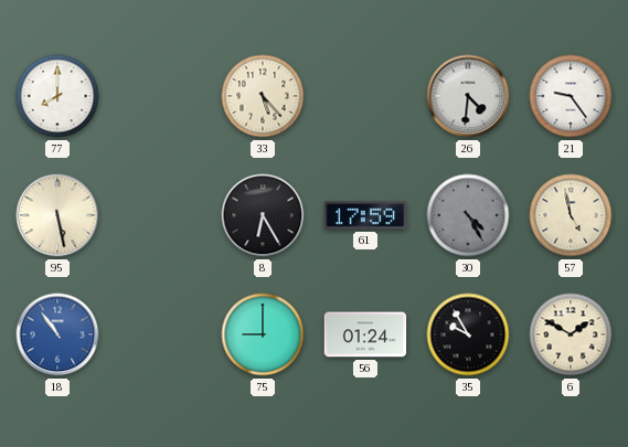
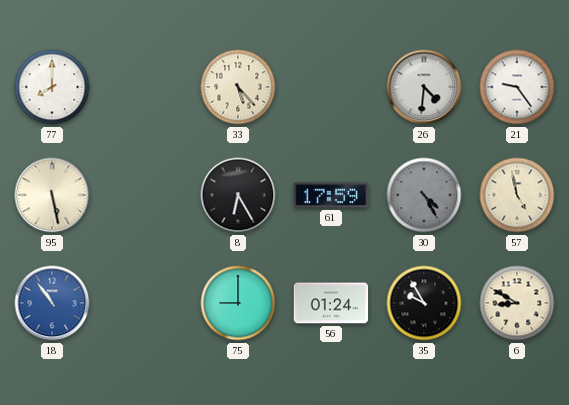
6: 1:50 -> 8:50
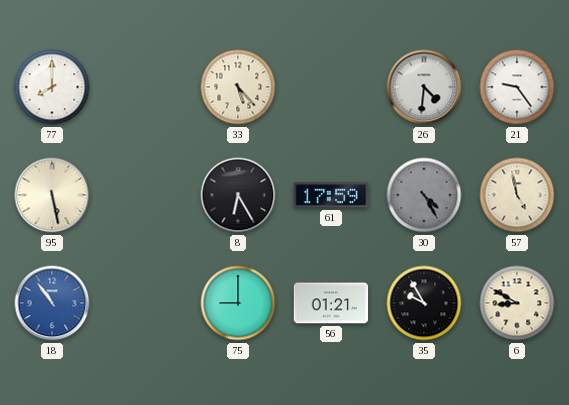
56: 01:24 -> 01:21
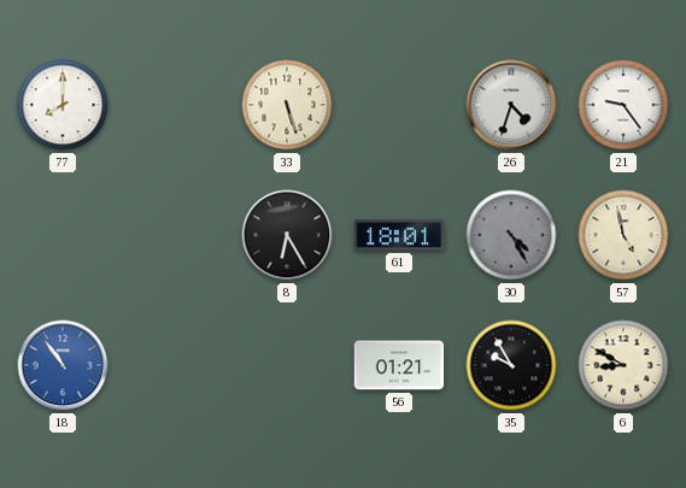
33: 5:23 -> 5:27
26: 4:31 -> 4:33
95: 5:28 -> none
61: 17:59 -> 18:01
75: 9:00 -> none
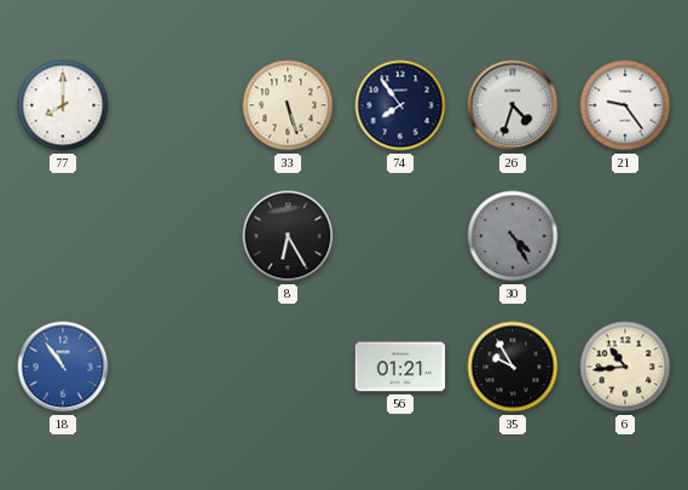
74: none -> 7:54
61: 18:01 -> none
57: 4:58 -> none
6: 8:50 -> 10:44
